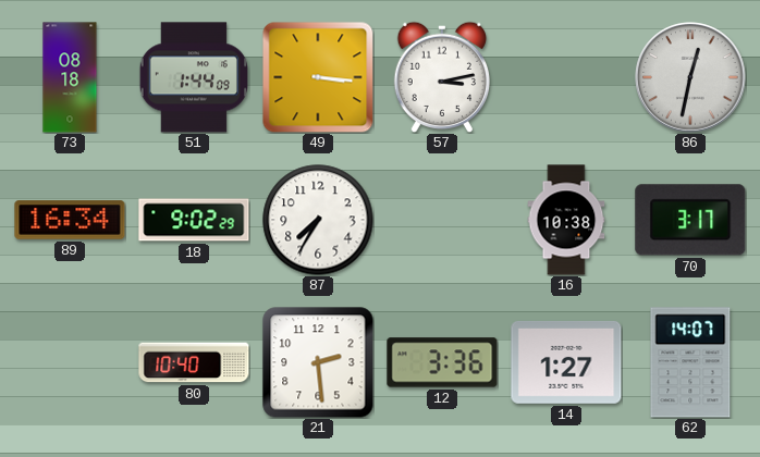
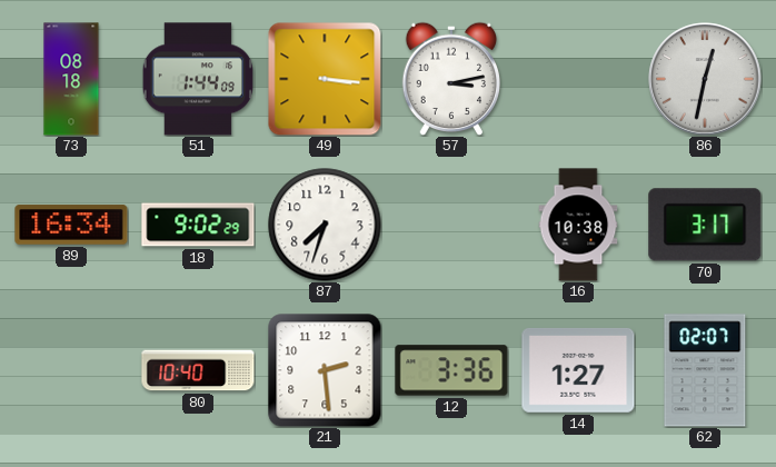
87: 7:35 -> 7:33
62: 14:07 -> 02:07
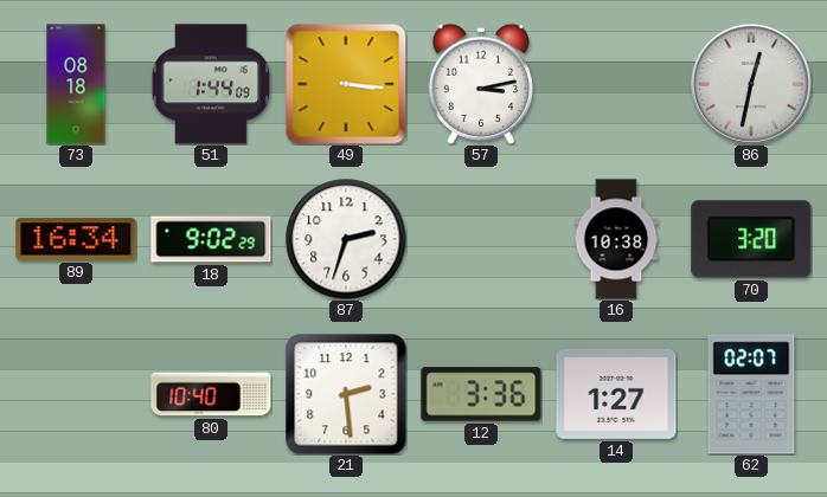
87: 7:33 -> 2:33
70: 3:17 -> 3:20
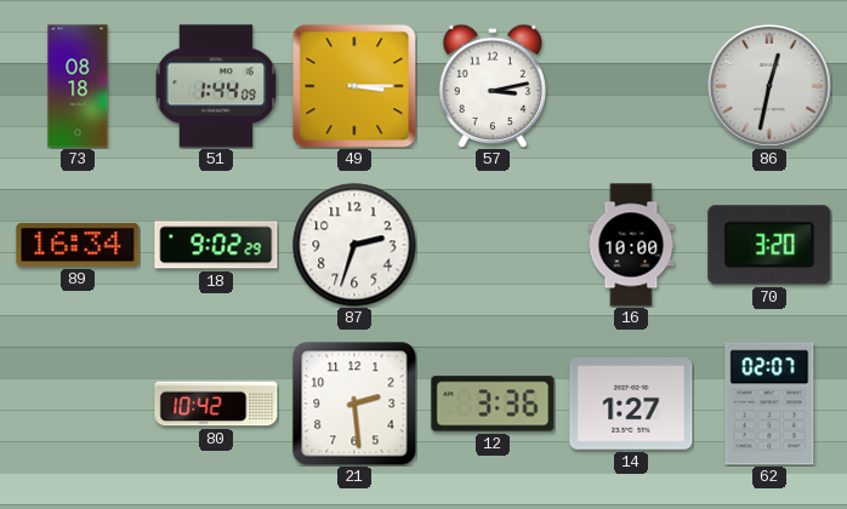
49: 3:16 -> 3:15
16: 10:38 -> 10:00
80: 10:40 -> 10:42
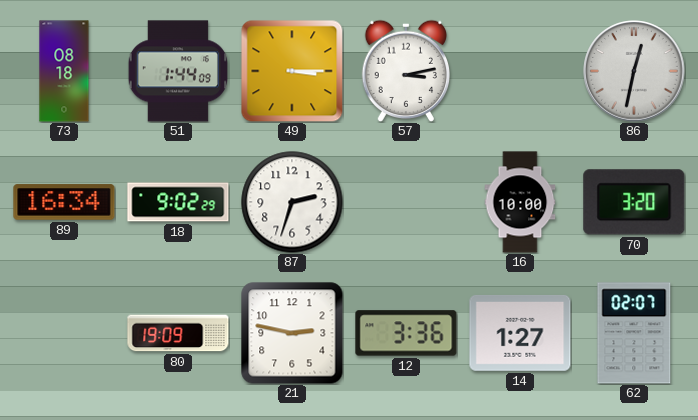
80: 10:42 -> 19:09
21: 2:29 -> 2:47
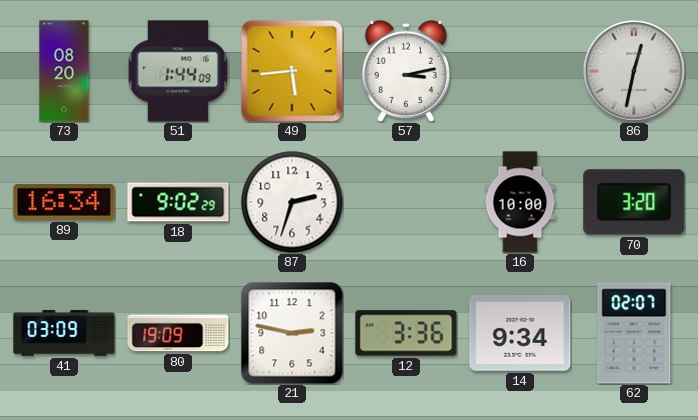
73: 08:18 -> 08:20
49: 3:15 -> 5:44
41: none -> 03:09
14: 1:27 -> 9:34
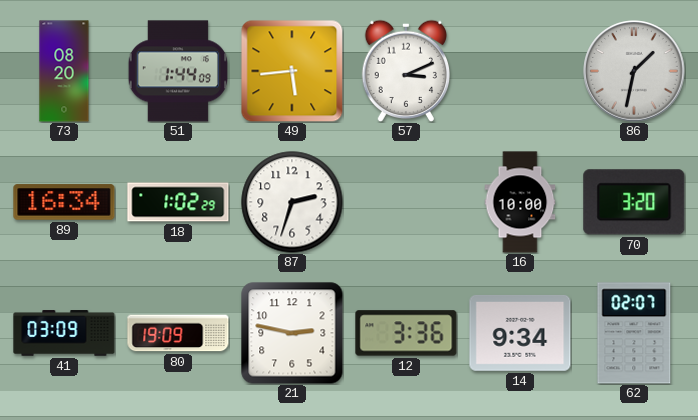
57: 3:13 -> 3:11
86: 12:32 -> 1:32
18: 9:02 -> 1:02
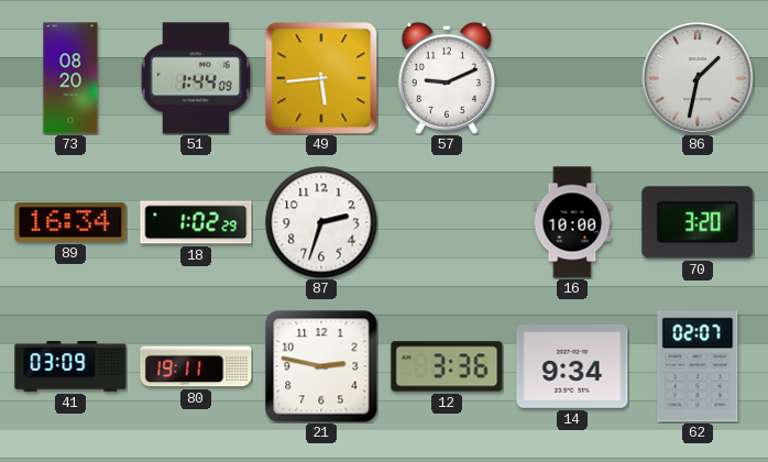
57: 3:11 -> 9:11
80: 19:09 -> 19:11
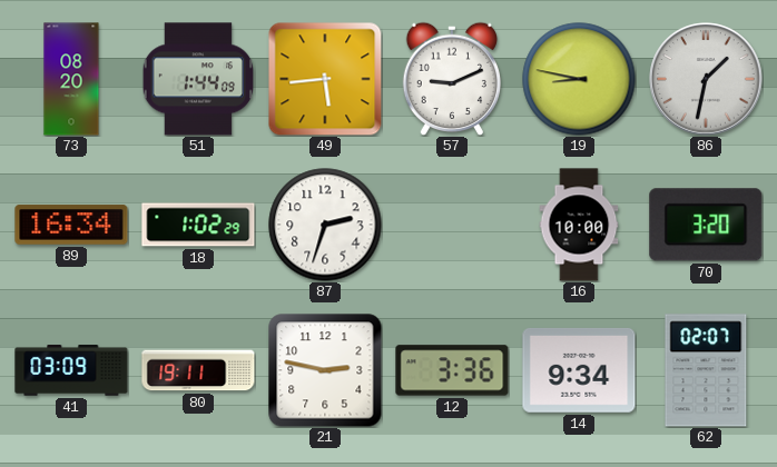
19: none -> 8:47
